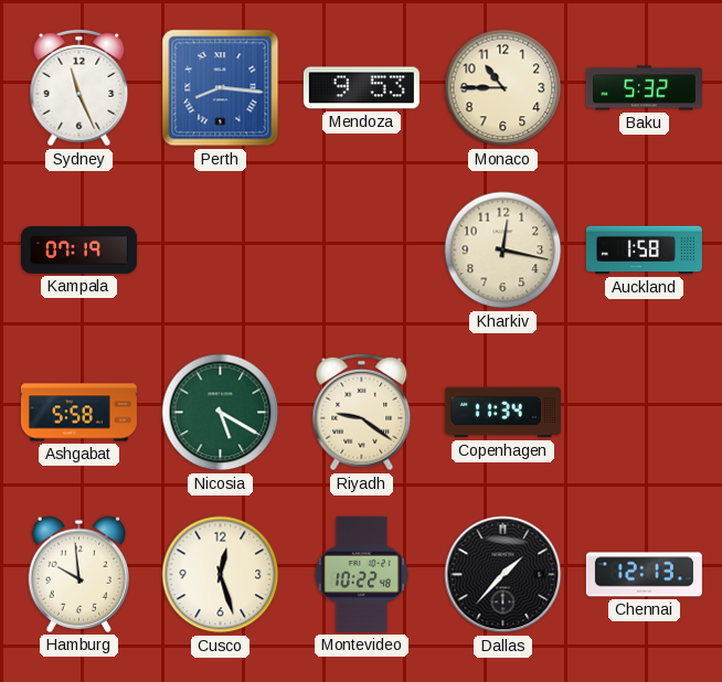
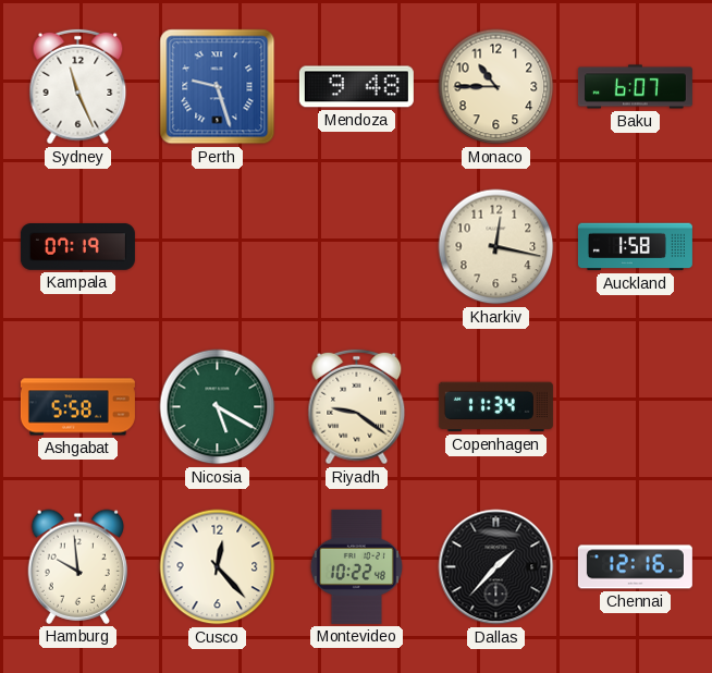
Perth: 8:16 -> 9:27
Mendoza: 9:53 -> 9:48
Baku: 5:32 -> 6:07
Cusco: 12:27 -> 12:23
Chennai: 12:13 -> 12:16
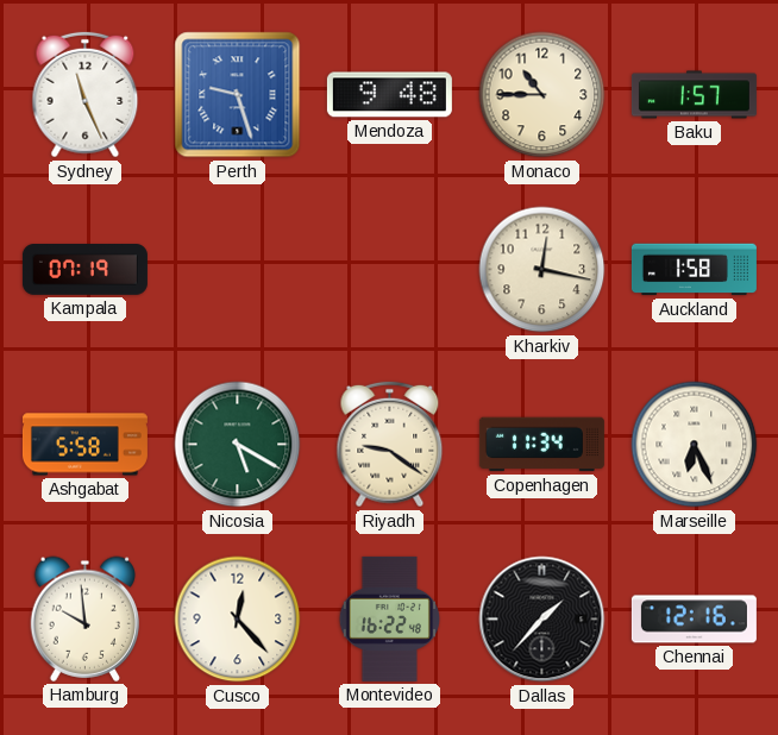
Baku: 6:07 -> 1:57
Marseille: none -> 6:26
Montevideo: 10:22 -> 16:22
